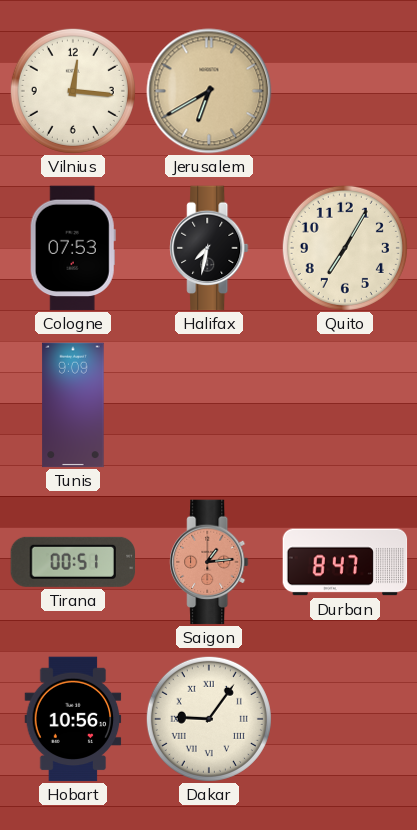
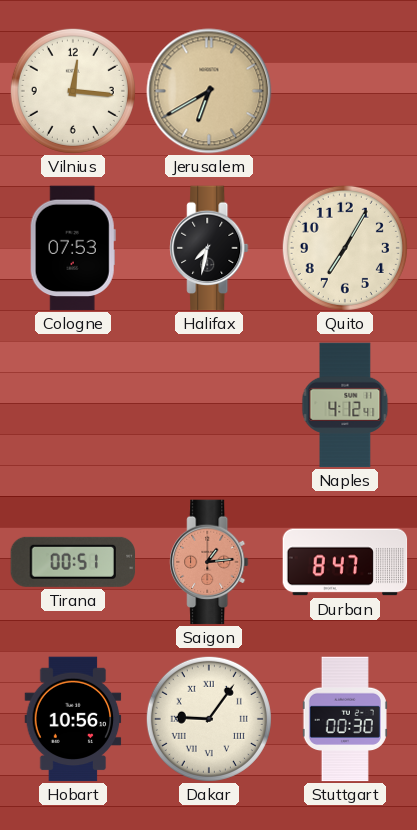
Tunis: 9:09 -> none
Naples: none -> 4:12
Stuttgart: none -> 00:30
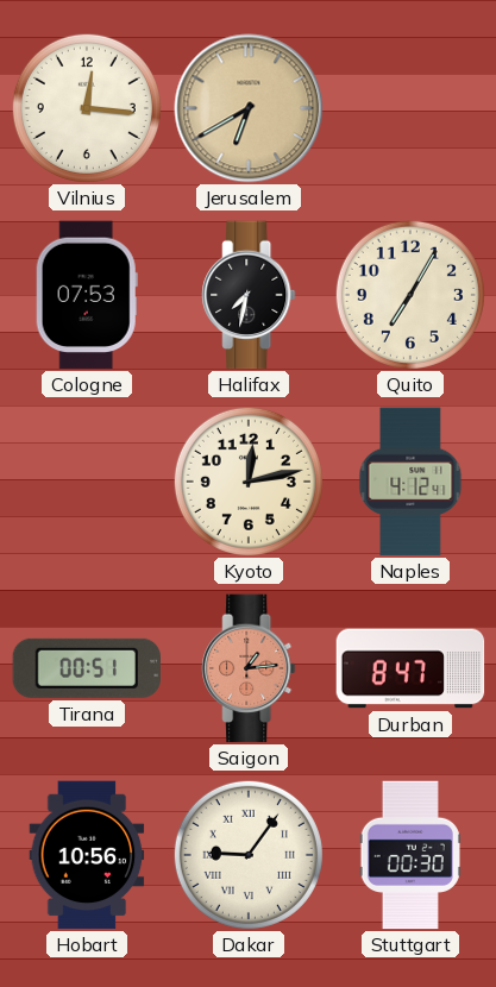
Kyoto: none -> 12:13
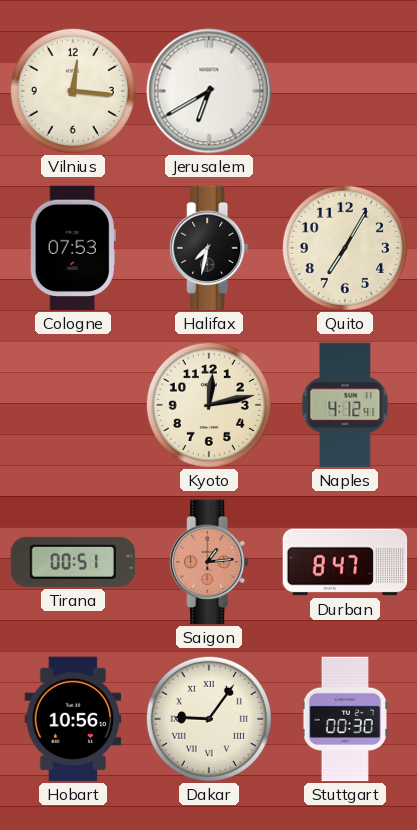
Jerusalem dial: champagne -> white
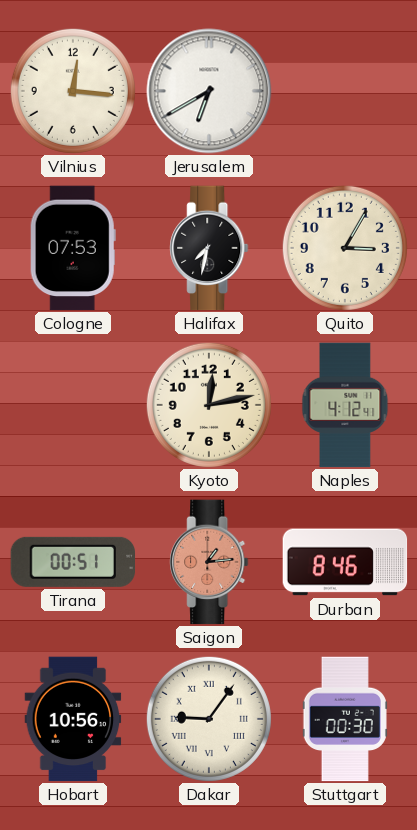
Quito: 7:05 -> 3:05
Durban: 8:47 -> 8:46
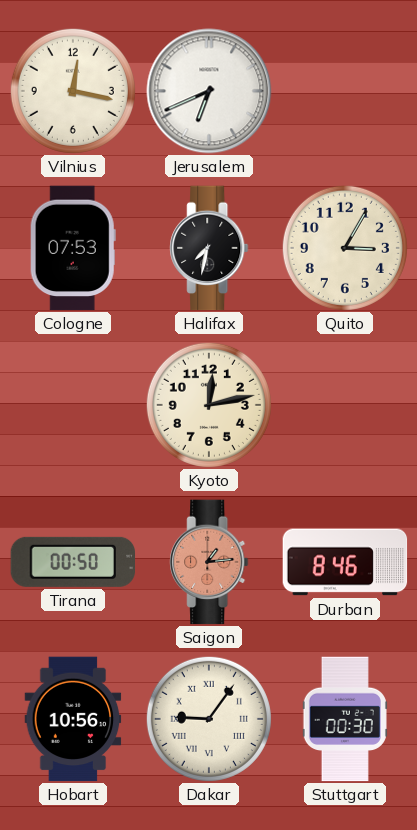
Vilnius: 12:16 -> 12:17
Jerusalem: 6:40 -> 6:41
Naples: 4:12 -> none
Tirana: 00:51 -> 00:50
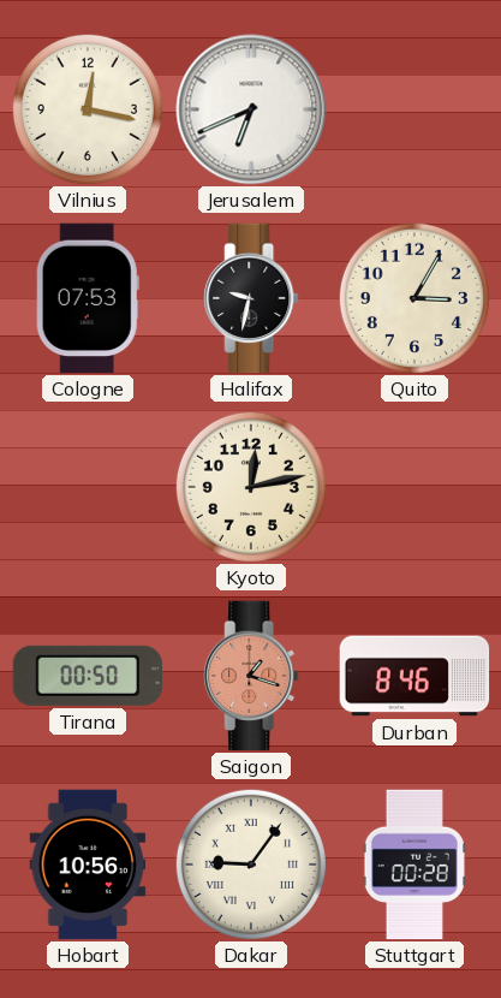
Halifax: 7:32 -> 9:32
Saigon: 1:14 -> 1:18
Stuttgart: 00:30 -> 00:28
